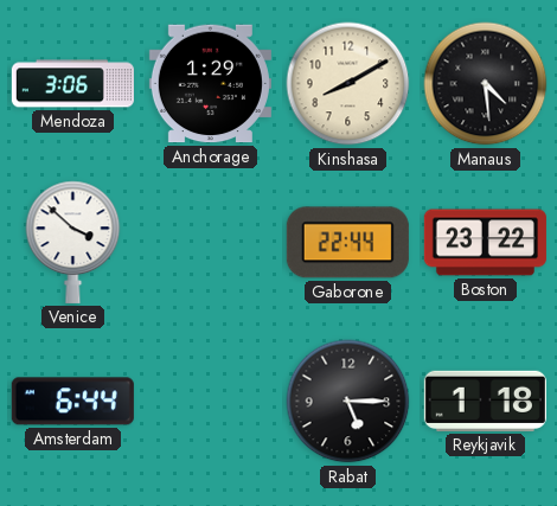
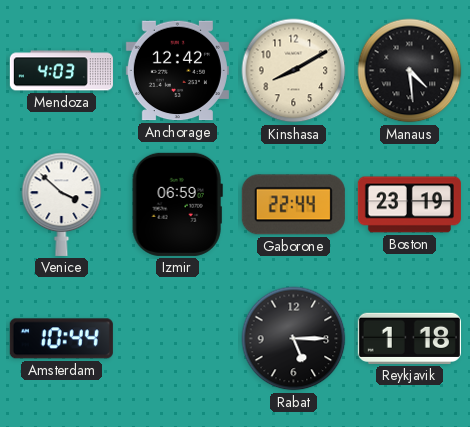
Mendoza: 3:06 -> 4:03
Anchorage: 1:29 -> 12:42
Izmir: none -> 06:59
Boston: 23:22 -> 23:19
Amsterdam: 6:44 -> 10:44
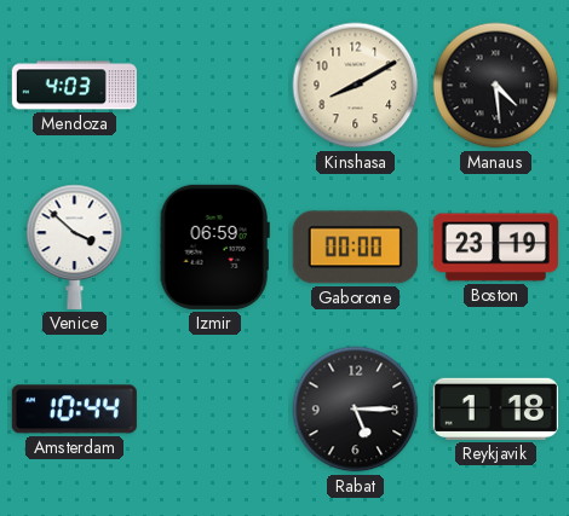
Anchorage: 12:42 -> none
Gaborone: 22:44 -> 00:00
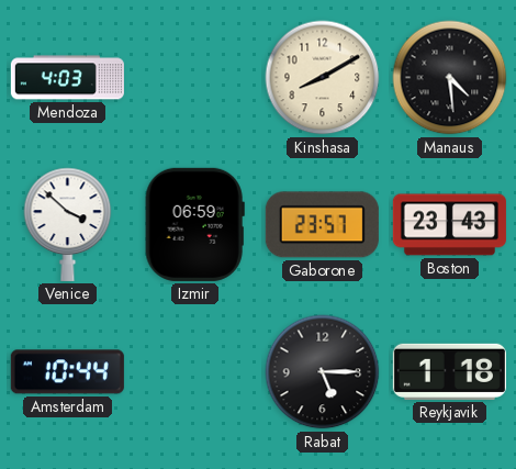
Gaborone: 00:00 -> 23:57
Boston: 23:19 -> 23:43
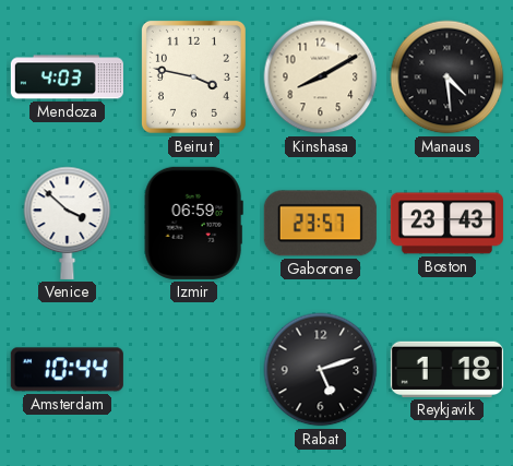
Beirut: none -> 3:47
Rabat: 5:15 -> 5:12
